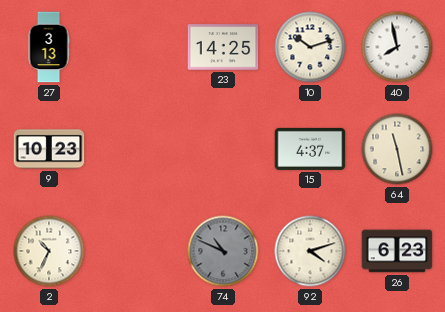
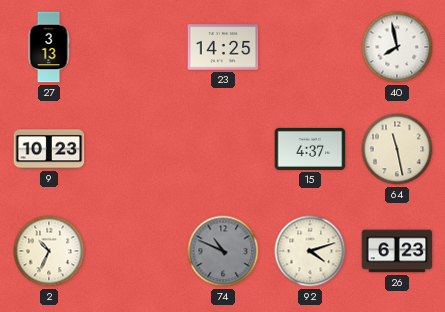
10: 10:12 -> none
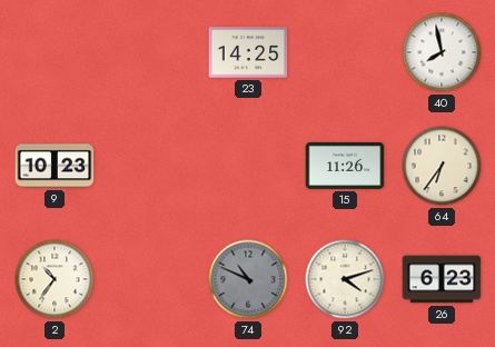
27: 3:13 -> none
15: 4:37 -> 11:26
64: 11:28 -> 6:36
2: 10:34 -> 10:36
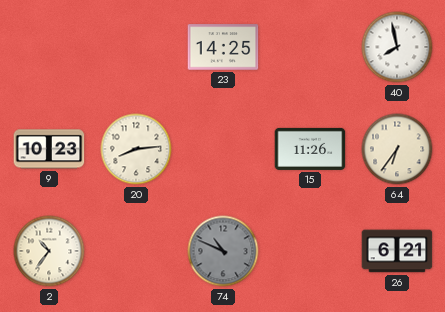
20: none -> 8:14
92: 4:12 -> none
26: 6:23 -> 6:21
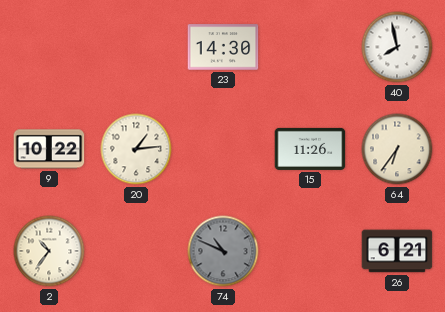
23: 14:25 -> 14:30
9: 10:23 -> 10:22
20: 8:14 -> 1:14
